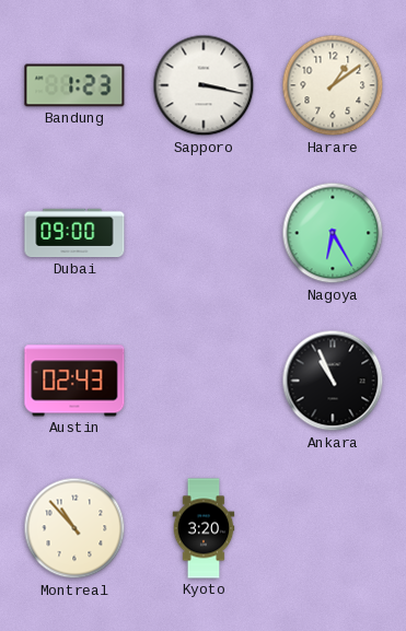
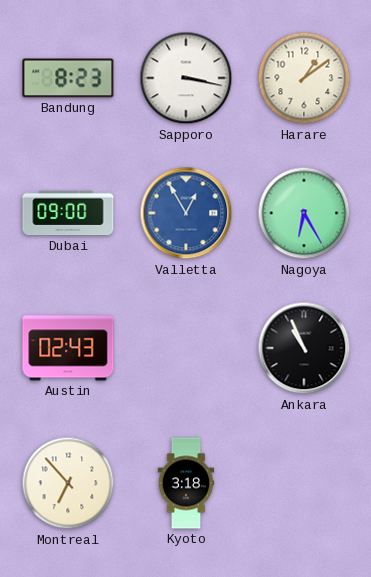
Bandung: 1:23 -> 8:23
Valletta: none -> 12:55
Montreal: 10:53 -> 6:53
Kyoto: 3:20 -> 3:18
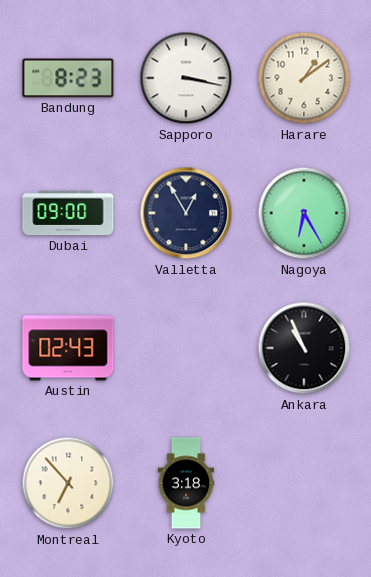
Valletta dial: blue -> navy
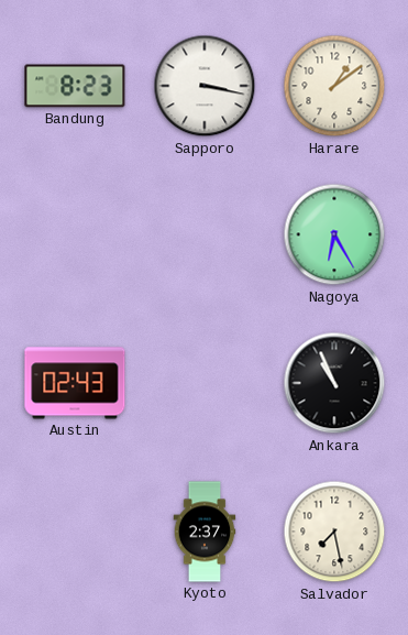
Dubai: 09:00 -> none
Valletta: 12:55 -> none
Montreal: 6:53 -> none
Kyoto: 3:18 -> 2:37
Salvador: none -> 7:28
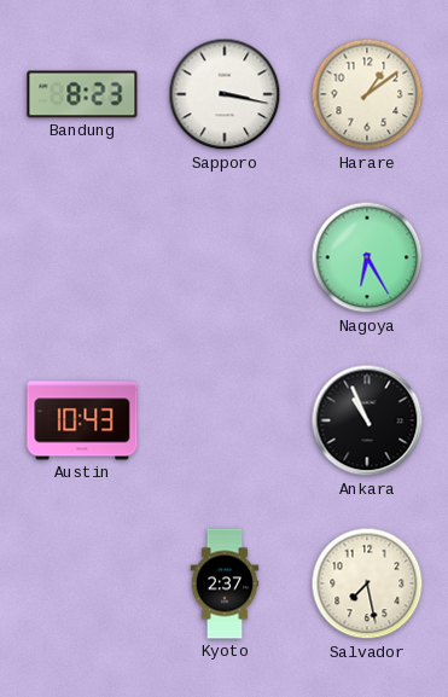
Austin: 02:43 -> 10:43
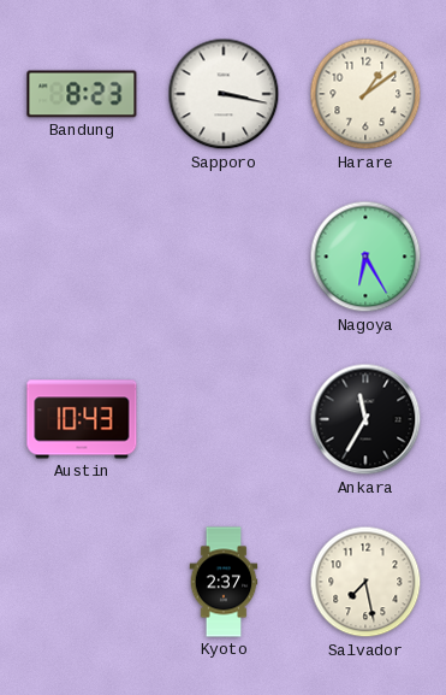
Ankara: 10:56 -> 11:35
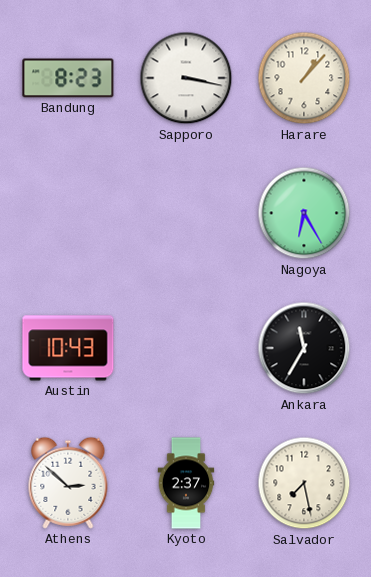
Harare: 1:09 -> 1:07
Athens: none -> 2:52
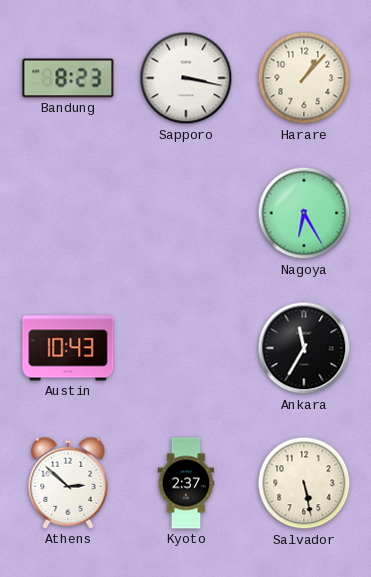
Salvador: 7:28 -> 5:28
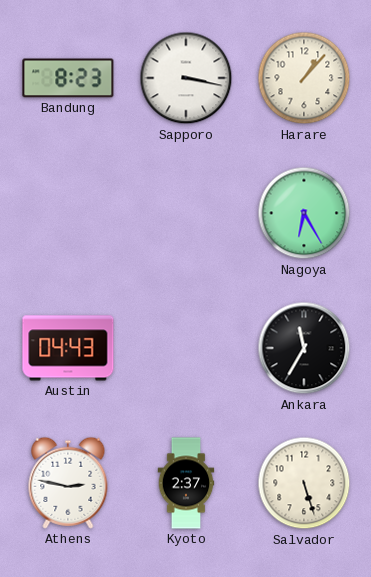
Austin: 10:43 -> 04:43
Athens: 2:52 -> 2:47
Salvador: 5:28 -> 5:27
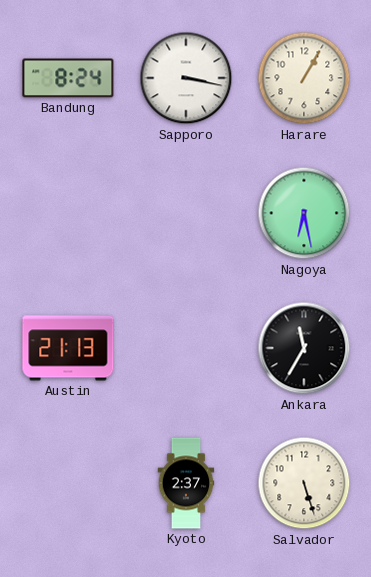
Bandung: 8:23 -> 8:24
Harare: 1:07 -> 1:05
Nagoya: 6:25 -> 6:28
Austin: 04:43 -> 21:13
Athens: 2:47 -> none
